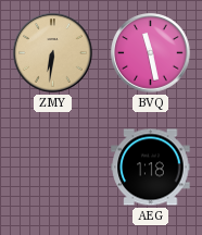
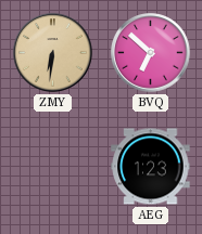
BVQ: 11:28 -> 6:52
AEG: 1:18 -> 1:23
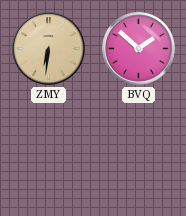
BVQ: 6:52 -> 1:52
AEG: 1:23 -> none
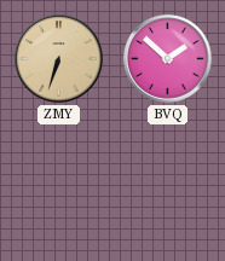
ZMY: 6:31 -> 6:33
